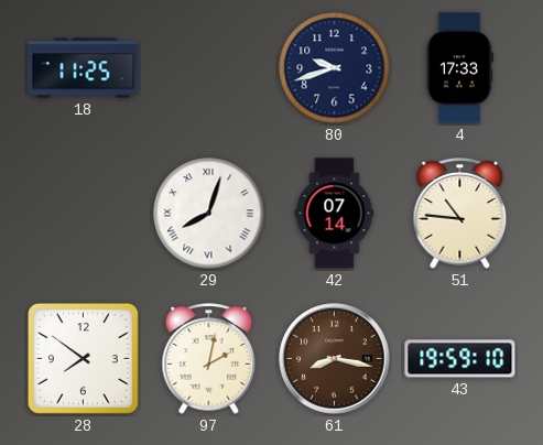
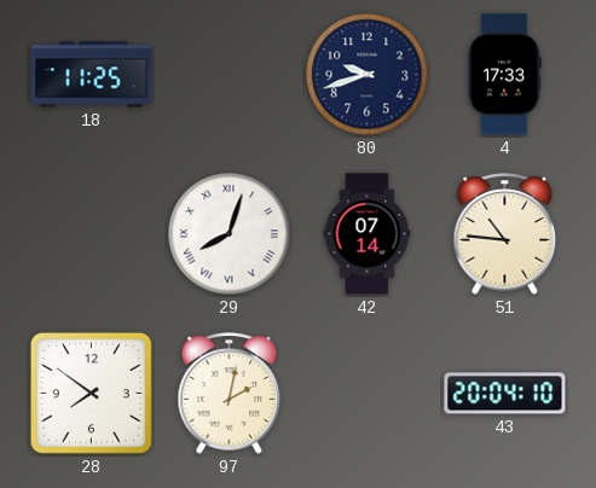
61: 8:17 -> none
43: 19:59 -> 20:04
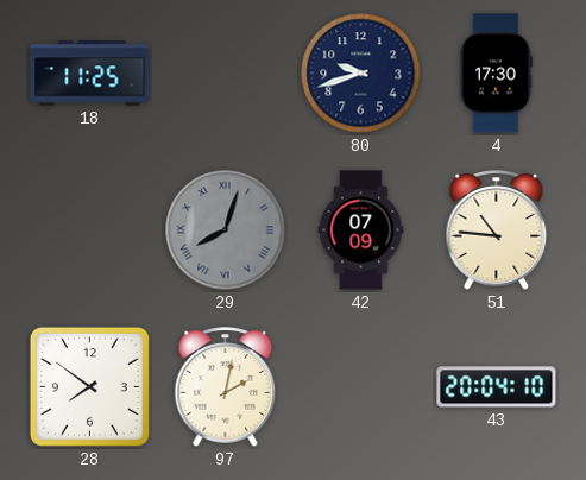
4: 17:33 -> 17:30
29 dial: white -> grey
42: 07:14 -> 07:09
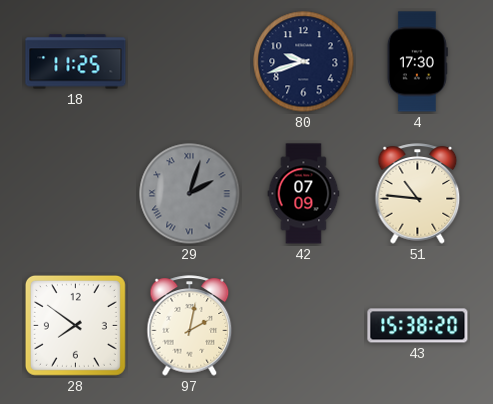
29: 8:03 -> 2:03
43: 20:04 -> 15:38
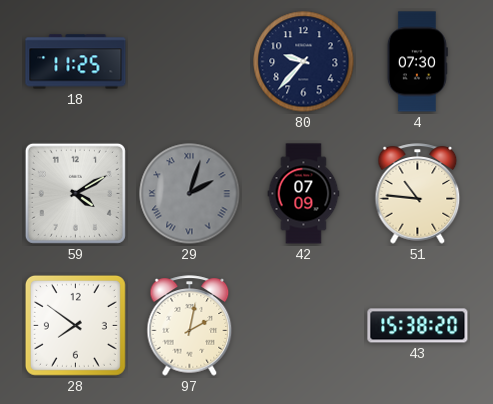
80: 9:42 -> 9:37
4: 17:30 -> 07:30
59: none -> 4:10
